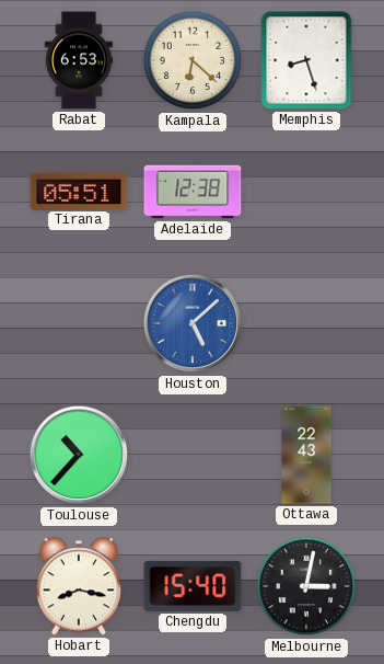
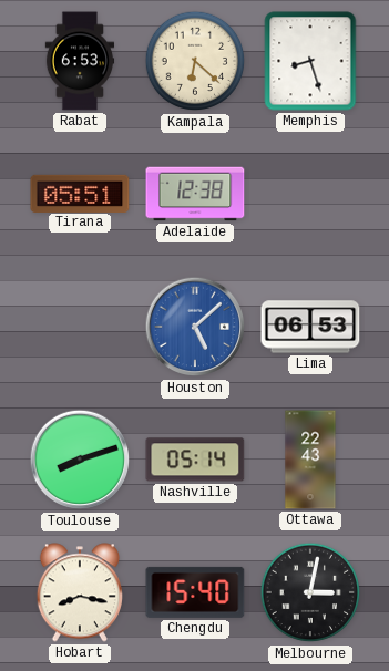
Lima: none -> 06:53
Toulouse: 10:37 -> 8:12
Nashville: none -> 05:14
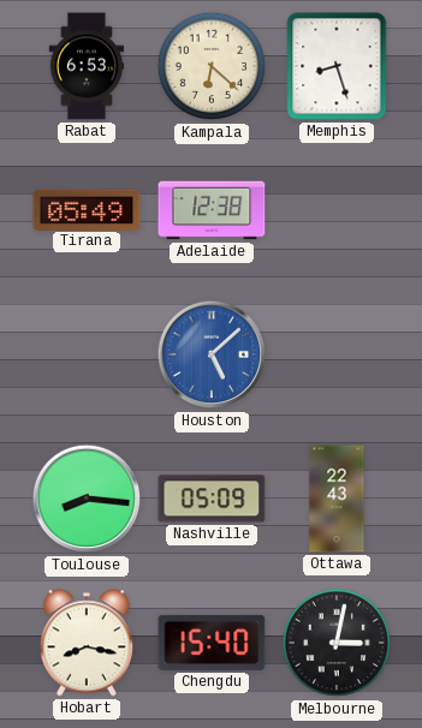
Tirana: 05:51 -> 05:49
Lima: 06:53 -> none
Toulouse: 8:12 -> 8:16
Nashville: 05:14 -> 05:09
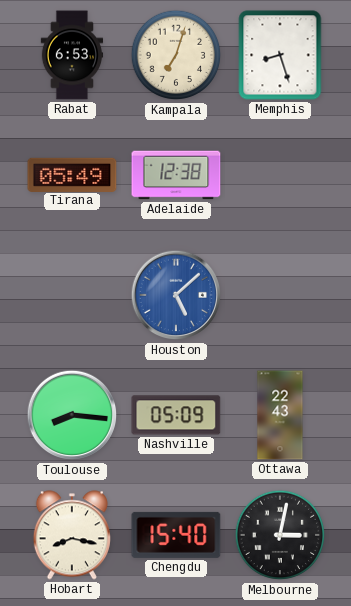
Kampala: 6:22 -> 7:03
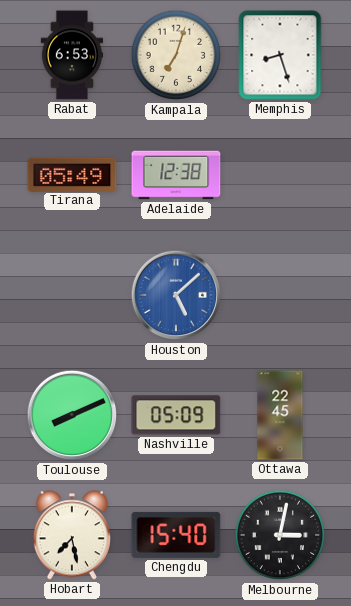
Toulouse: 8:16 -> 8:11
Ottawa: 22:43 -> 22:45
Hobart: 8:17 -> 7:28
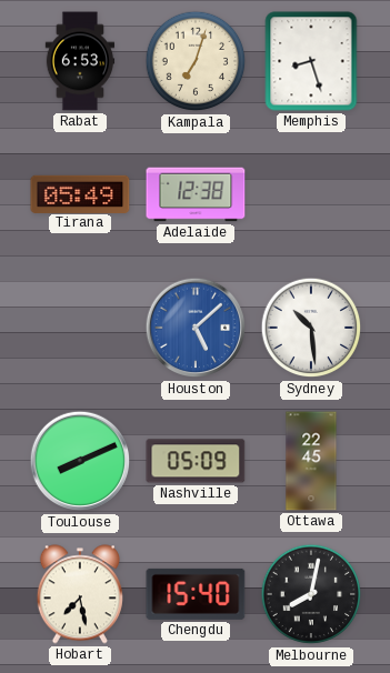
Sydney: none -> 10:29
Melbourne: 3:02 -> 8:02
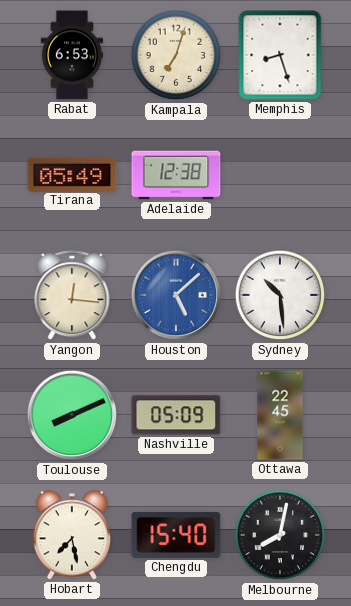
Yangon: none -> 12:16
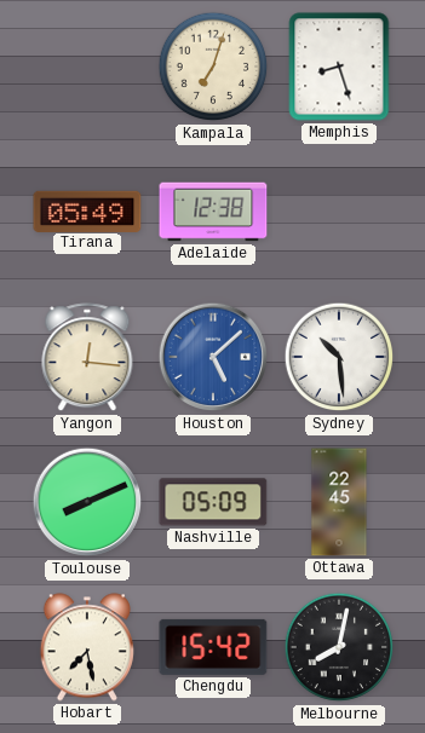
Rabat: 6:53 -> none
Chengdu: 15:40 -> 15:42
